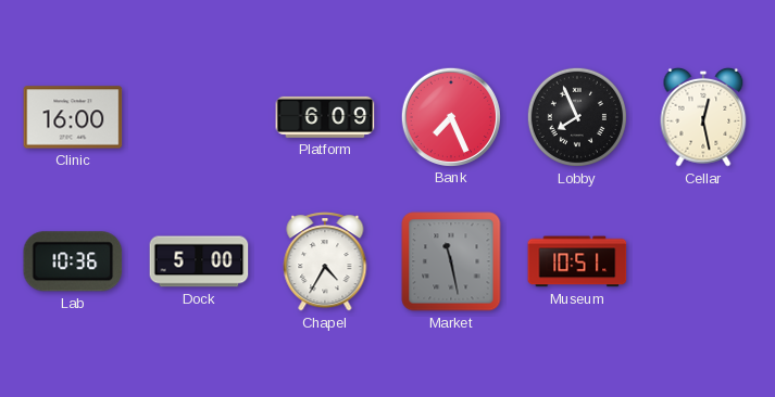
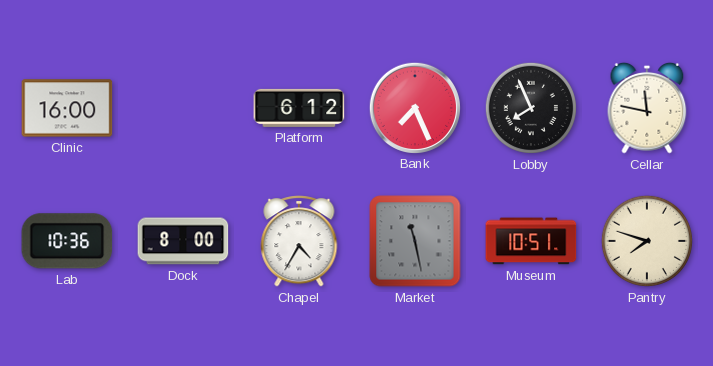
Platform: 6:09 -> 6:12
Cellar: 12:28 -> 11:47
Dock: 5:00 -> 8:00
Pantry: none -> 7:48
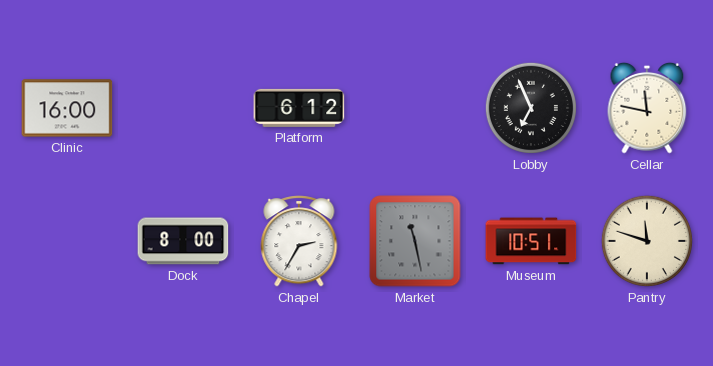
Bank: 7:26 -> none
Lobby: 7:56 -> 6:56
Lab: 10:36 -> none
Chapel: 4:35 -> 2:35
Pantry: 7:48 -> 11:48
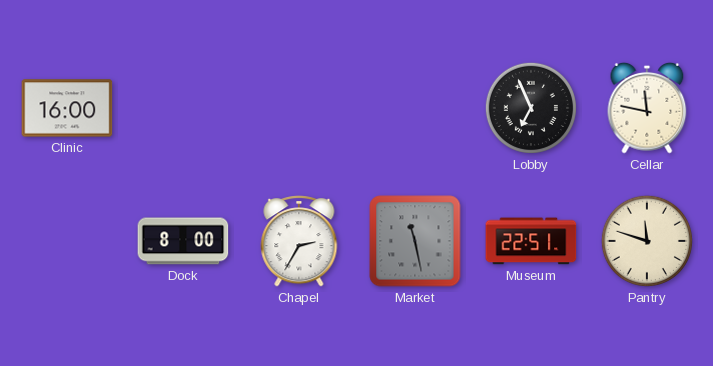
Platform: 6:12 -> none
Museum: 10:51 -> 22:51
